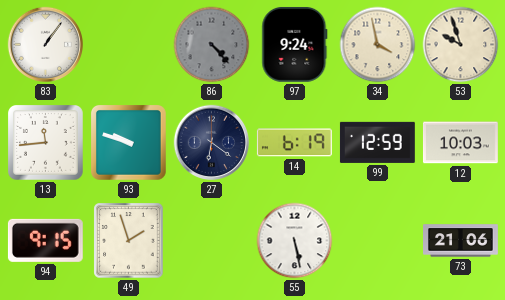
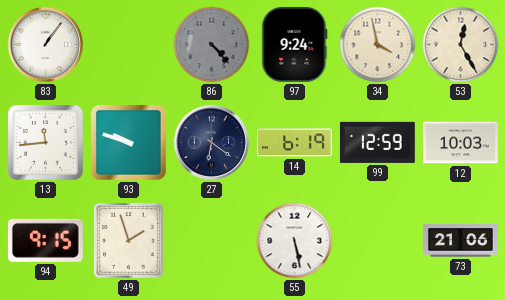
53: 9:57 -> 12:25
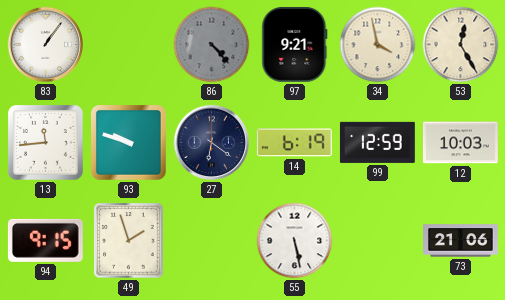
97: 9:24 -> 9:21
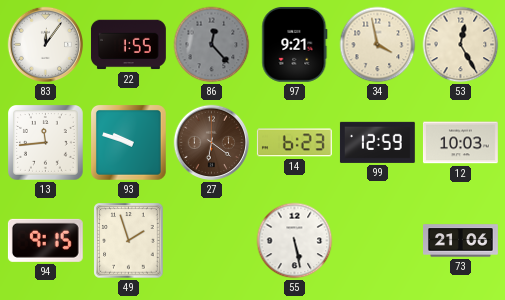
83: 1:06 -> 12:06
22: none -> 1:55
86: 4:23 -> 12:23
27 dial: navy -> brown
14: 6:19 -> 6:23
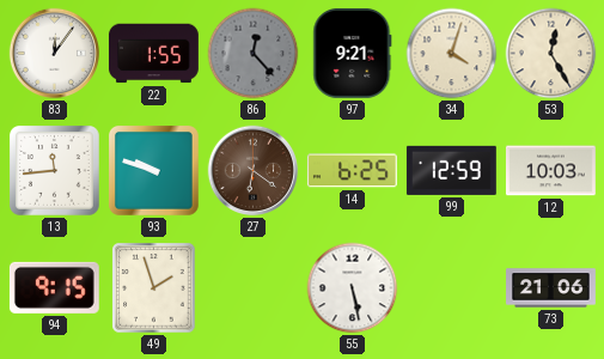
34: 3:58 -> 4:03
14: 6:23 -> 6:25
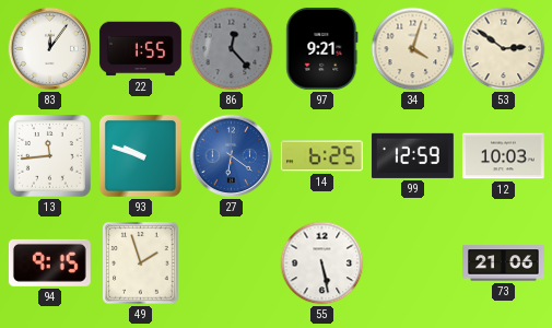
53: 12:25 -> 2:51
27 dial: brown -> blue
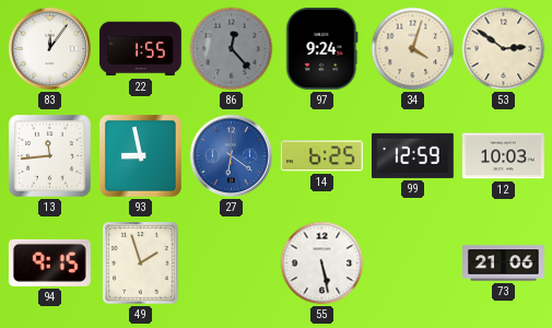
97: 9:21 -> 9:24
93: 9:48 -> 8:58
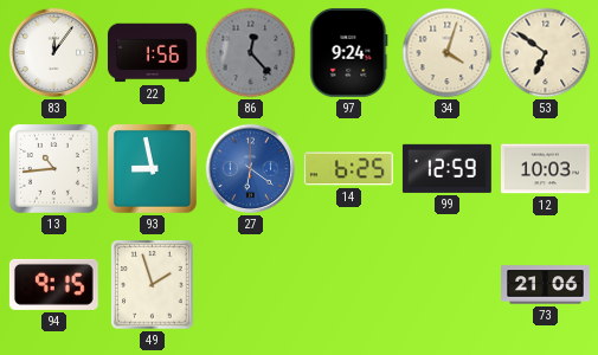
22: 1:55 -> 1:56
53: 2:51 -> 6:51
13: 11:44 -> 10:44
55: 5:28 -> none
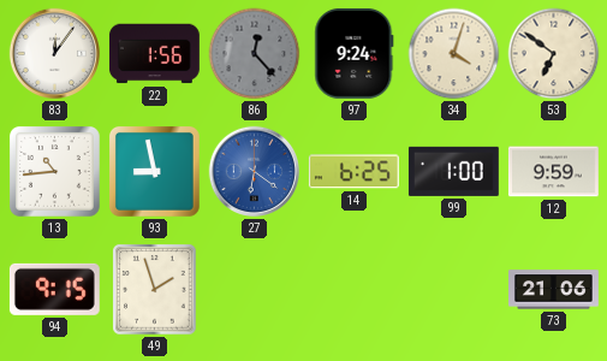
99: 12:59 -> 1:00
12: 10:03 -> 9:59
